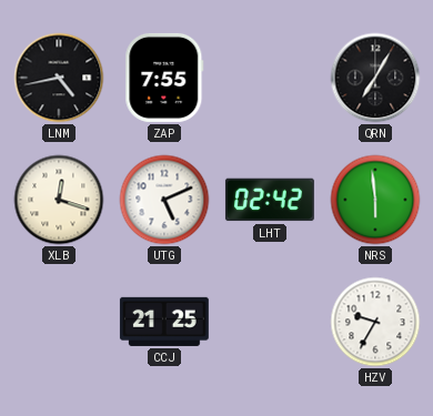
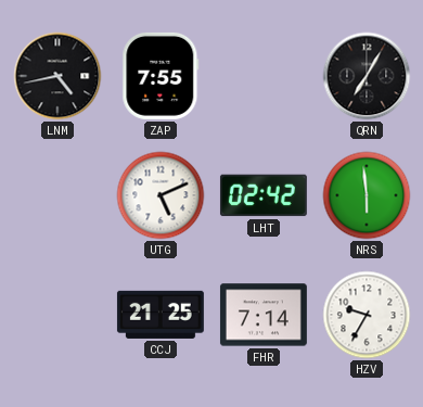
XLB: 12:18 -> none
FHR: none -> 7:14
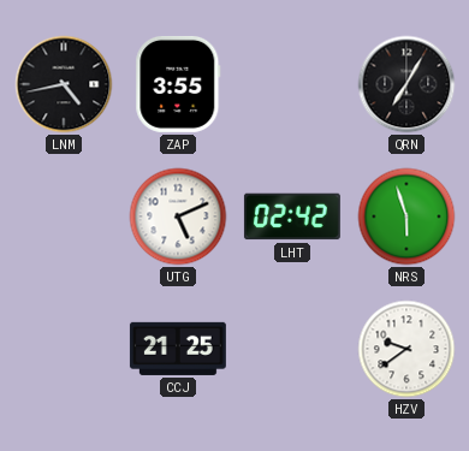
ZAP: 7:55 -> 3:55
NRS: 5:59 -> 5:57
FHR: 7:14 -> none
HZV: 9:35 -> 9:39
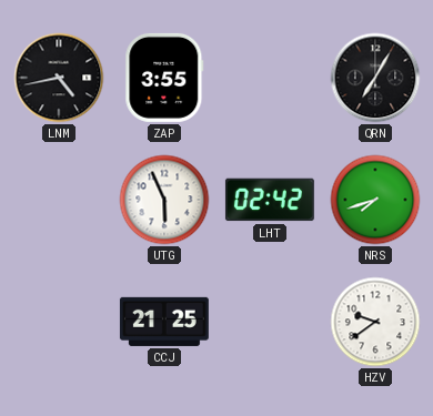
UTG: 5:11 -> 5:56
NRS: 5:57 -> 7:42
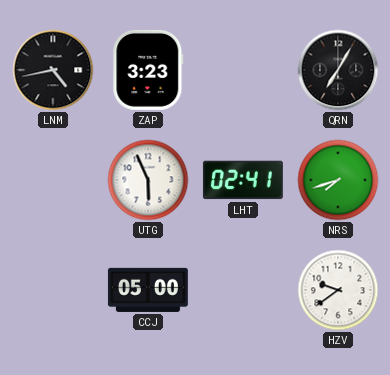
ZAP: 3:55 -> 3:23
LHT: 02:42 -> 02:41
CCJ: 21:25 -> 05:00
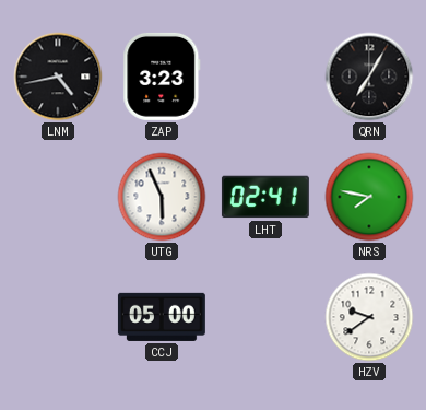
NRS: 7:42 -> 7:47
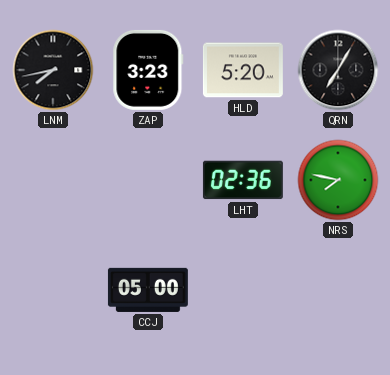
LNM: 4:43 -> 7:43
HLD: none -> 5:20
UTG: 5:56 -> none
LHT: 02:41 -> 02:36
HZV: 9:39 -> none
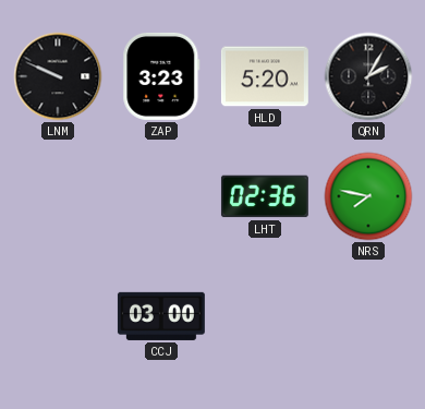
LNM: 7:43 -> 9:49
QRN: 7:05 -> 2:05
CCJ: 05:00 -> 03:00
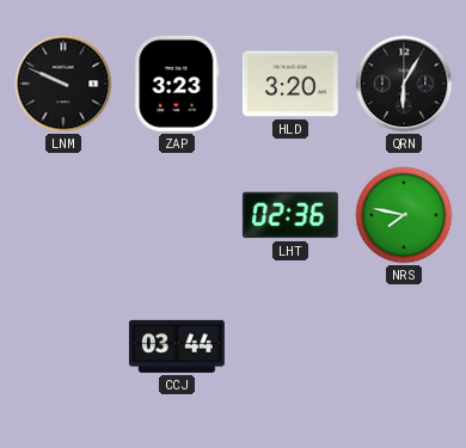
HLD: 5:20 -> 3:20
QRN: 2:05 -> 6:05
CCJ: 03:00 -> 03:44
